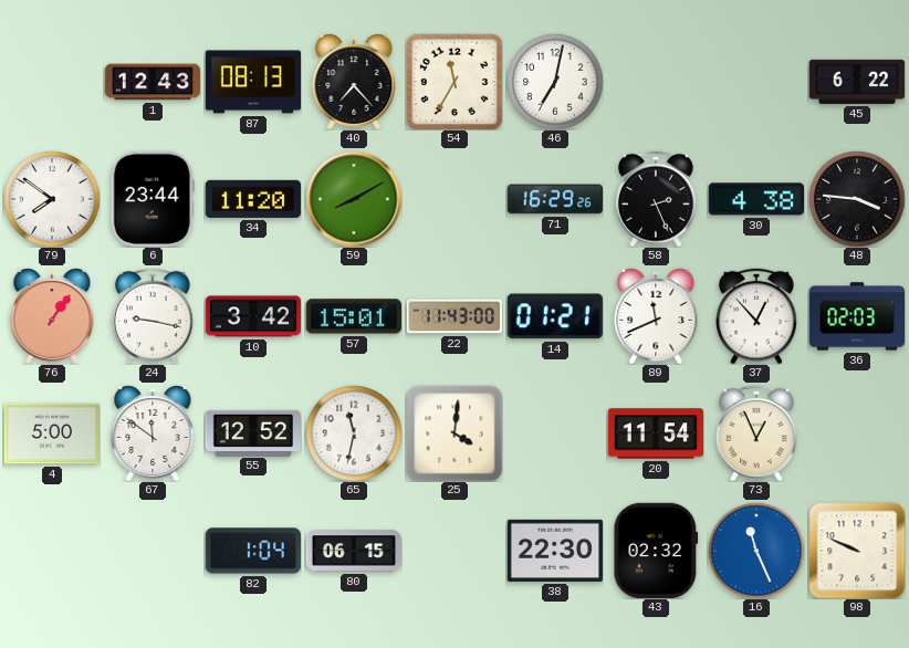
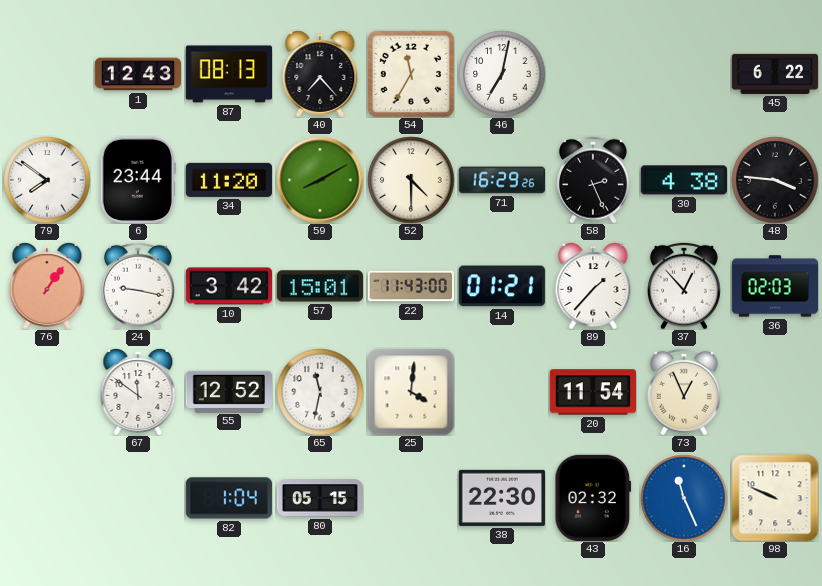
52: none -> 4:30
89: 11:41 -> 1:37
4: 5:00 -> none
80: 06:15 -> 05:15
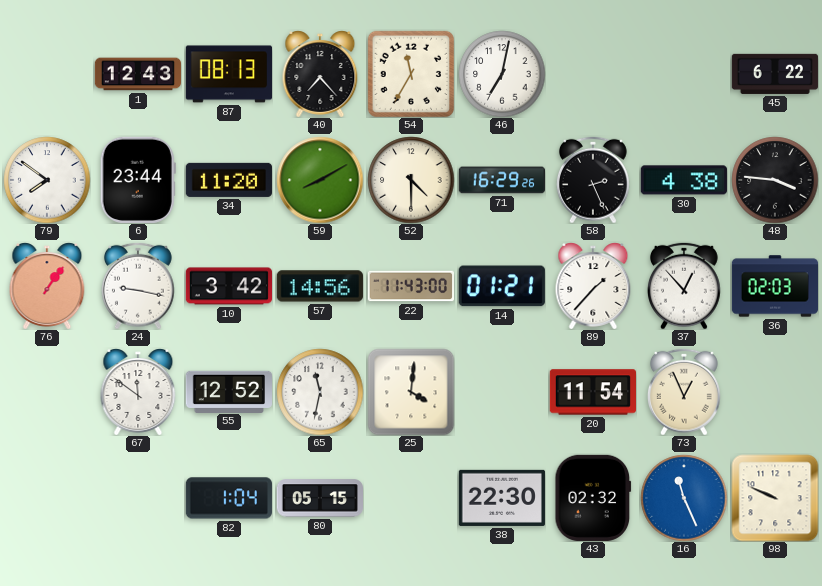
57: 15:01 -> 14:56
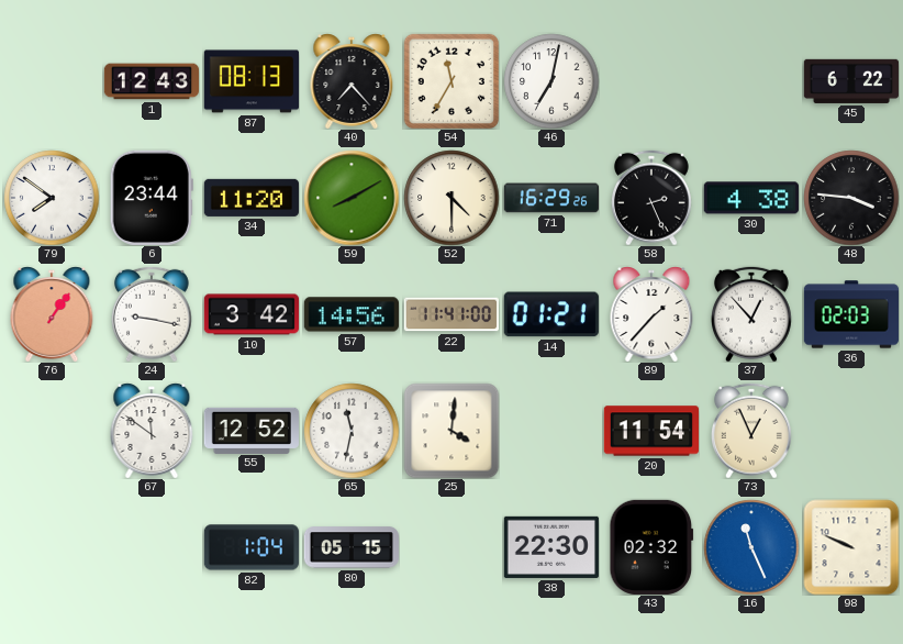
22: 11:43 -> 11:41
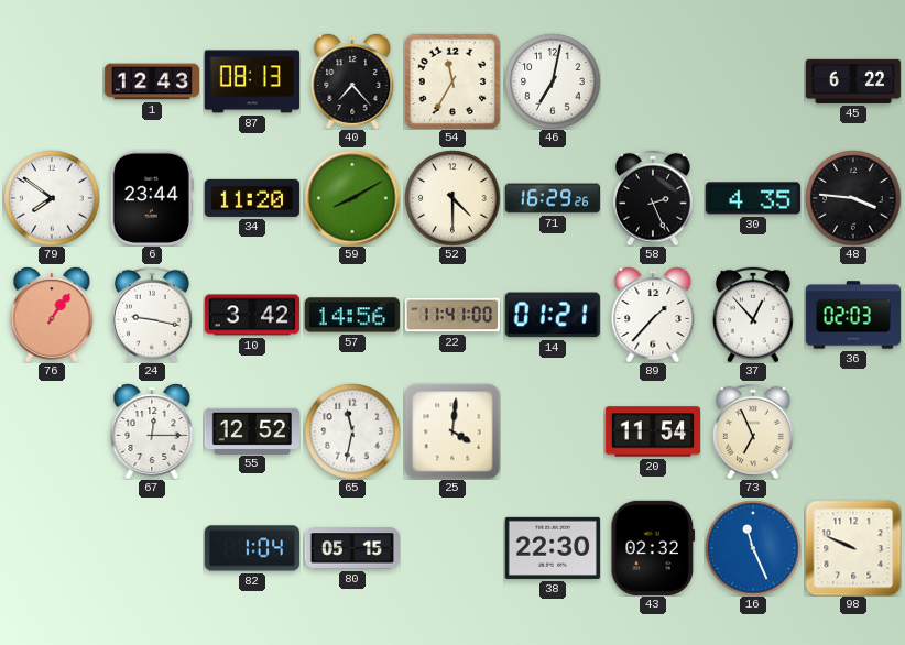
30: 4:38 -> 4:35
67: 11:51 -> 12:15
73: 12:56 -> 6:56
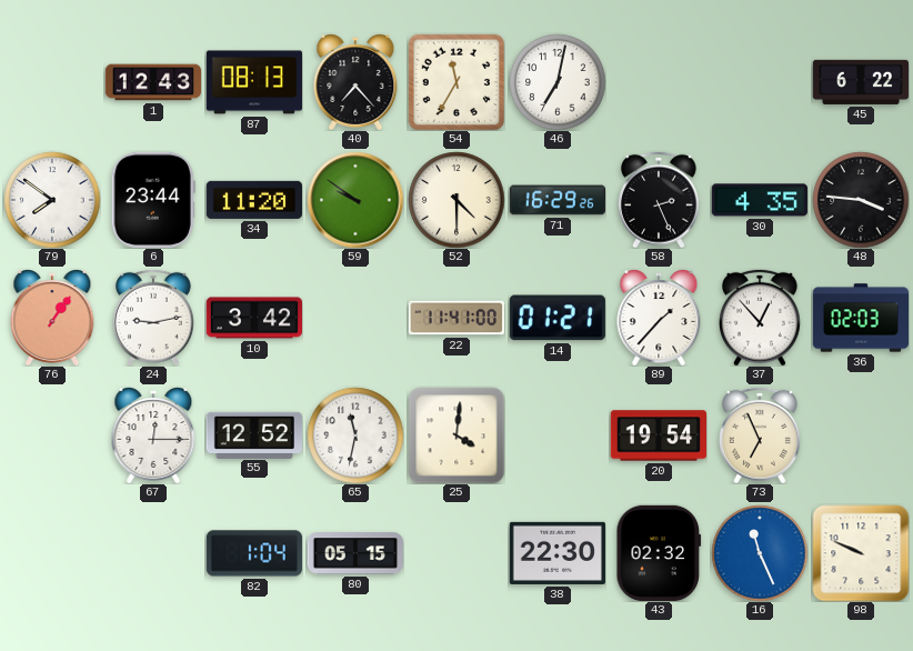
59: 8:10 -> 9:51
24: 9:17 -> 9:13
57: 14:56 -> none
20: 11:54 -> 19:54
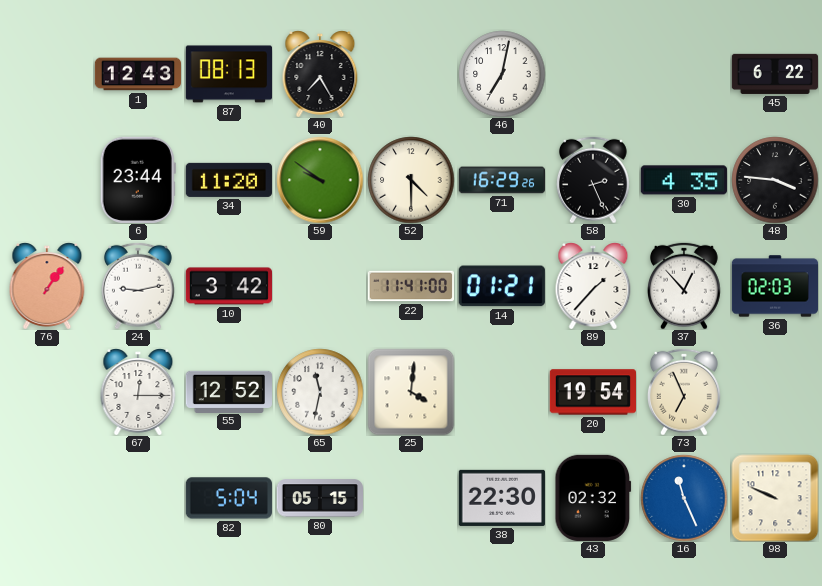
40: 7:23 -> 7:25
54: 11:35 -> none
79: 7:51 -> none
82: 1:04 -> 5:04
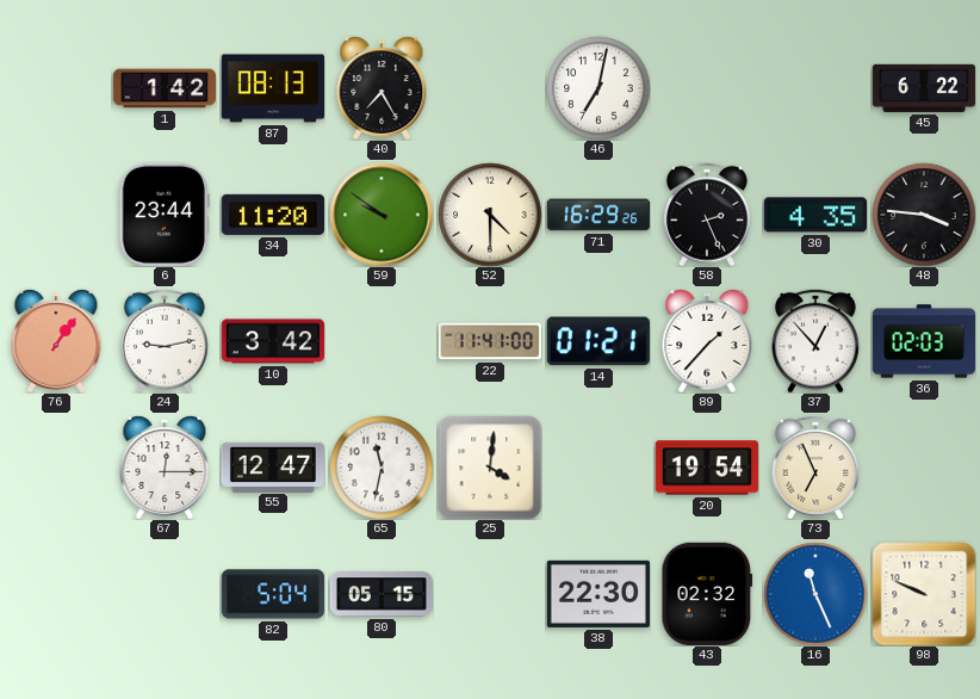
1: 12:43 -> 1:42
55: 12:52 -> 12:47
